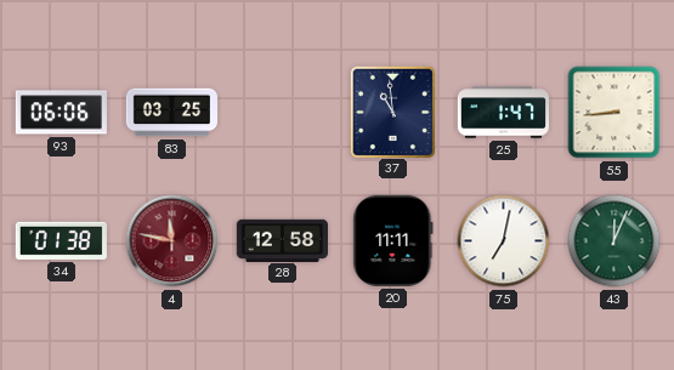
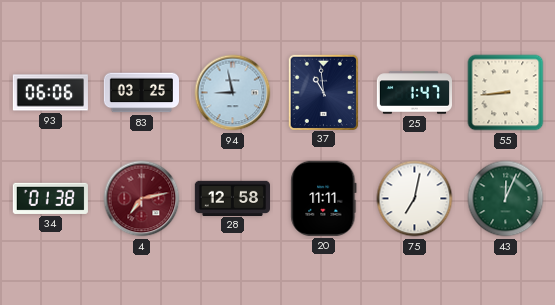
94: none -> 8:58
4: 11:47 -> 7:13
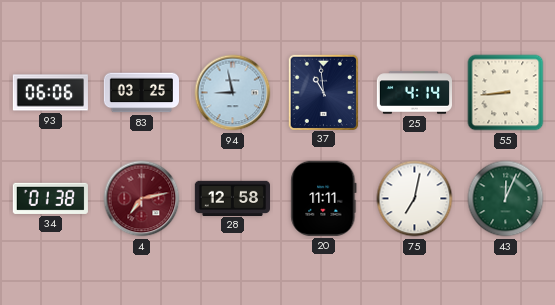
25: 1:47 -> 4:14
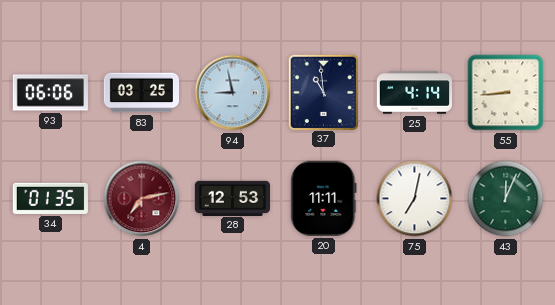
34: 01:38 -> 01:35
28: 12:58 -> 12:53
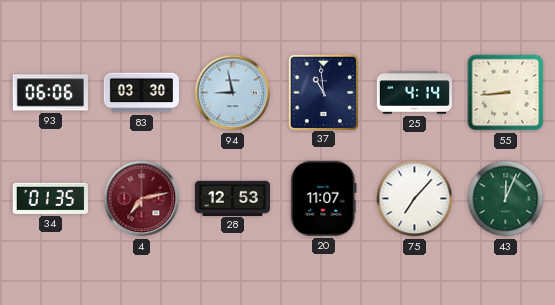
83: 03:25 -> 03:30
20: 11:11 -> 11:07
75: 7:02 -> 7:07
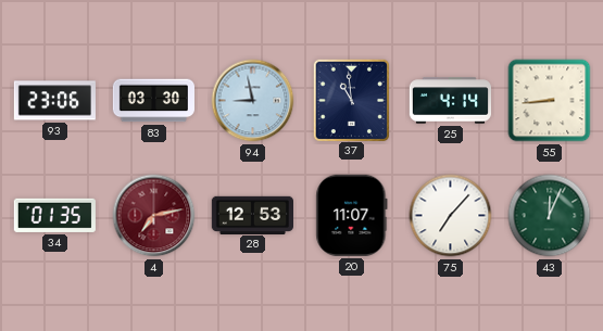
93: 06:06 -> 23:06
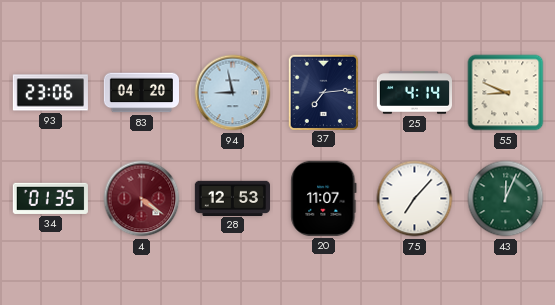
83: 03:30 -> 04:20
37: 10:59 -> 7:14
55: 8:44 -> 8:49
4: 7:13 -> 4:21
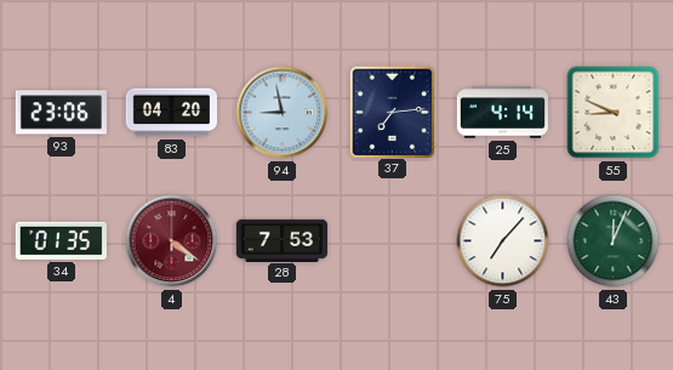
28: 12:53 -> 7:53
20: 11:07 -> none
